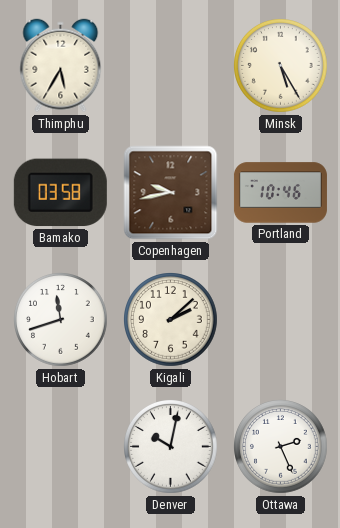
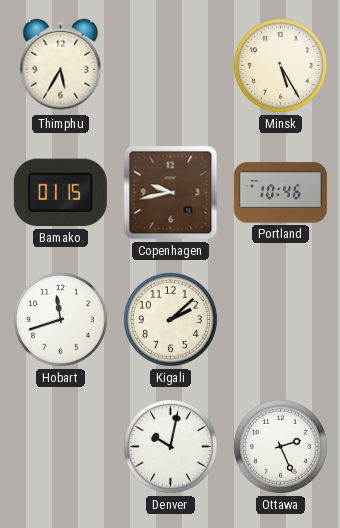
Bamako: 03:58 -> 01:15
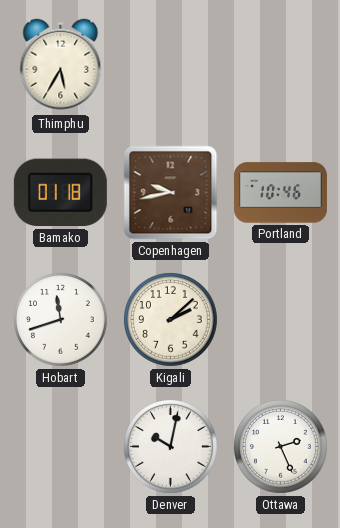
Minsk: 5:25 -> none
Bamako: 01:15 -> 01:18
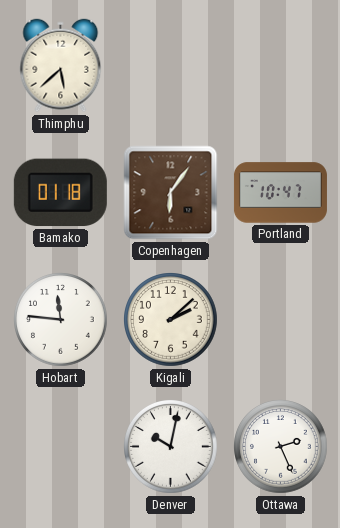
Thimphu: 5:35 -> 5:38
Copenhagen: 9:43 -> 6:06
Portland: 10:46 -> 10:47
Hobart: 11:42 -> 11:46
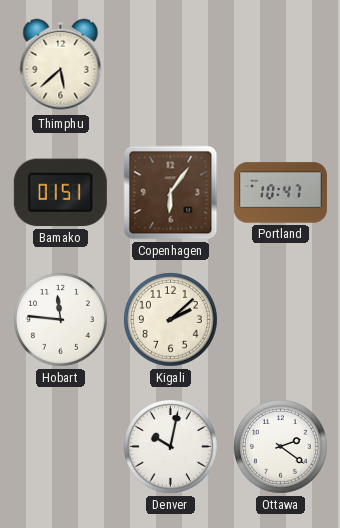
Bamako: 01:18 -> 01:51
Ottawa: 2:26 -> 2:21
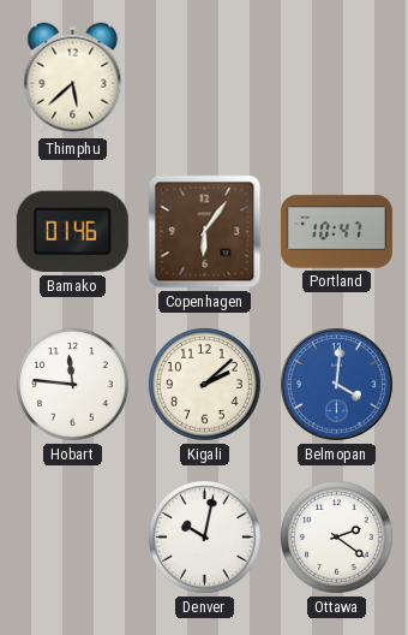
Bamako: 01:51 -> 01:46
Belmopan: none -> 4:01
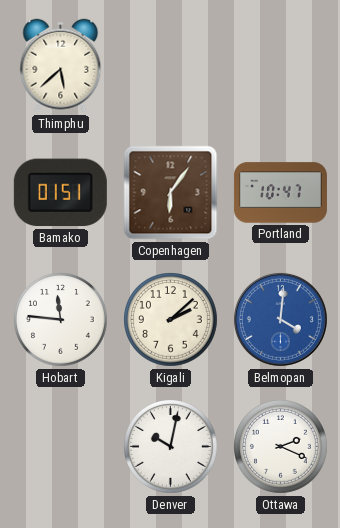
Bamako: 01:46 -> 01:51
Ottawa: 2:21 -> 2:19
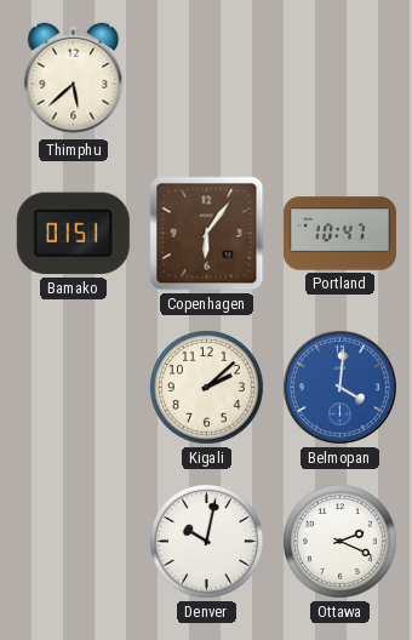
Hobart: 11:46 -> none
